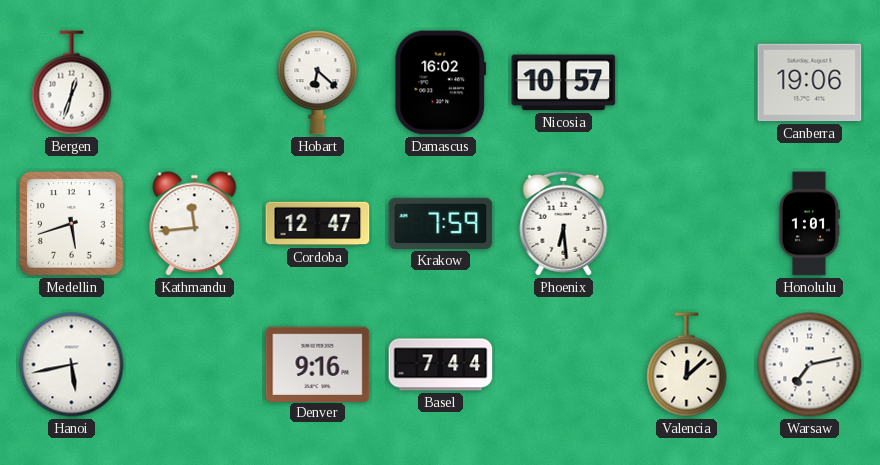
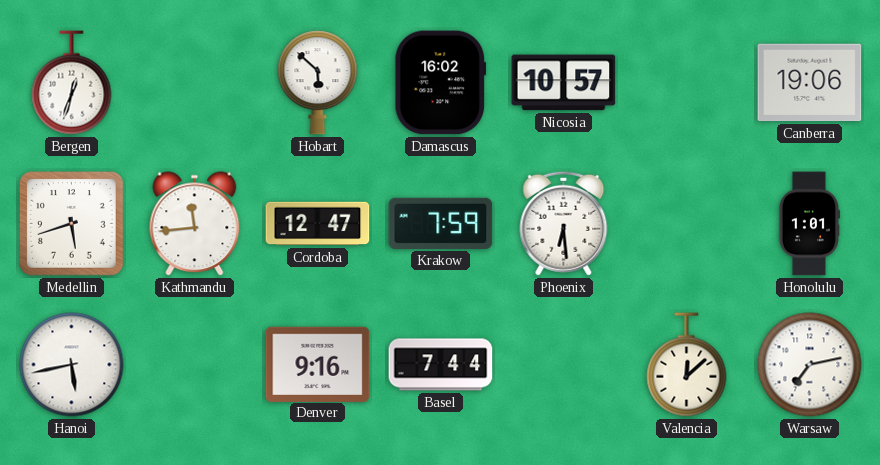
Hobart: 6:22 -> 5:52
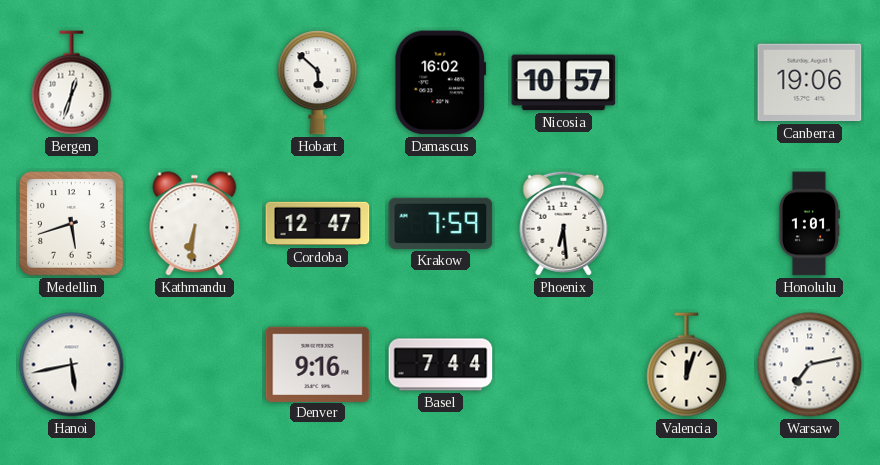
Kathmandu: 11:44 -> 6:31
Valencia: 12:08 -> 12:03
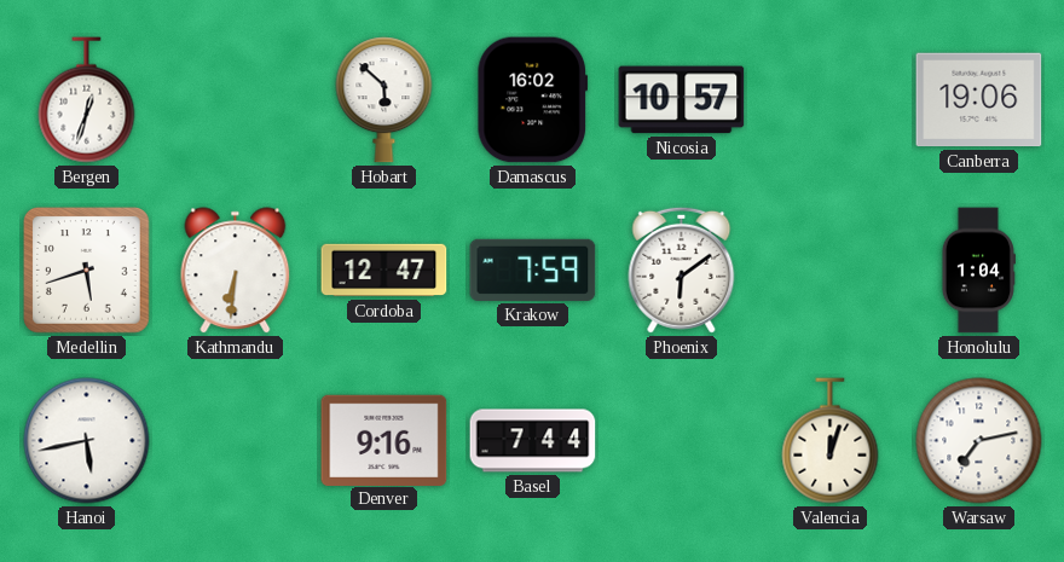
Phoenix: 6:29 -> 6:09
Honolulu: 1:01 -> 1:04
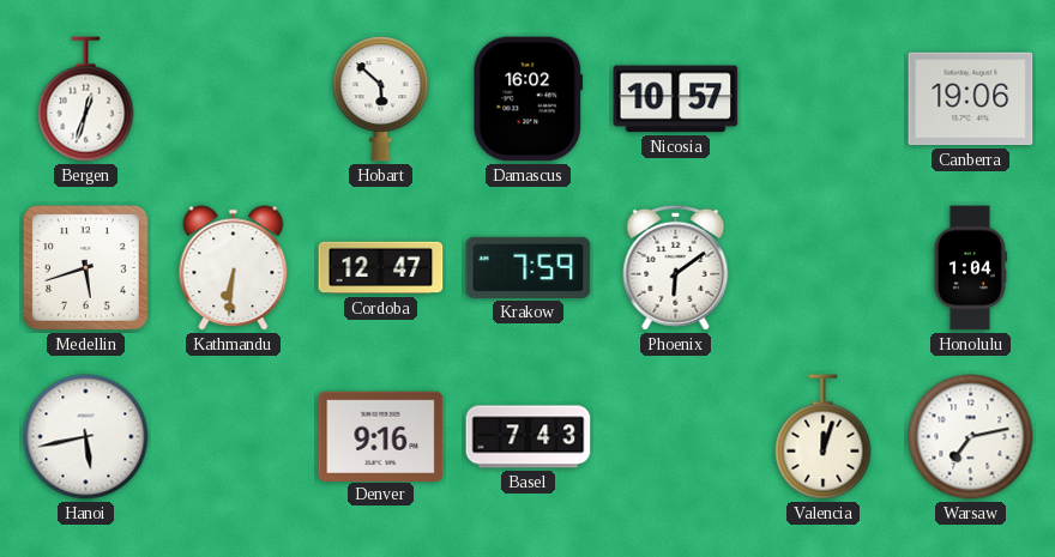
Basel: 7:44 -> 7:43
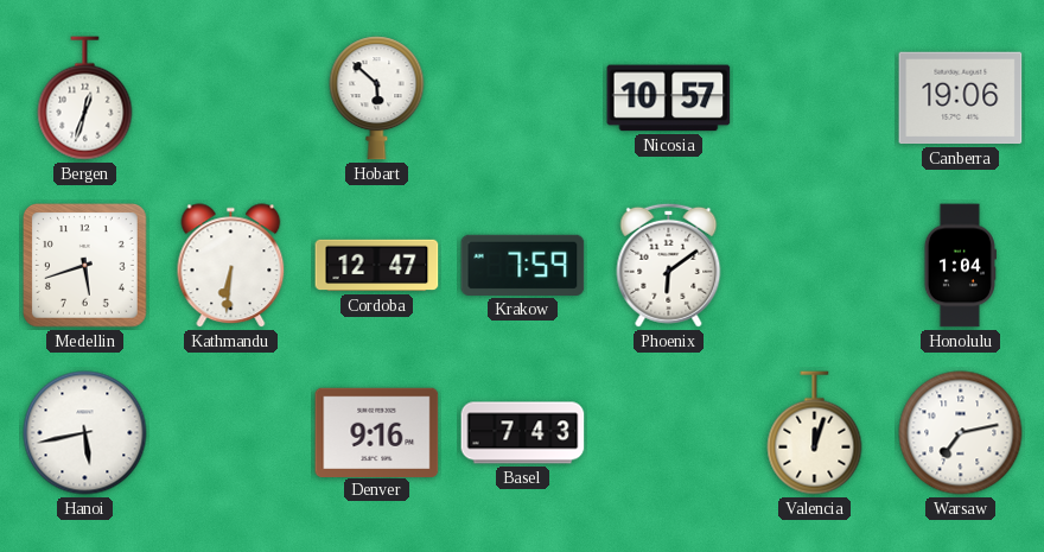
Damascus: 16:02 -> none
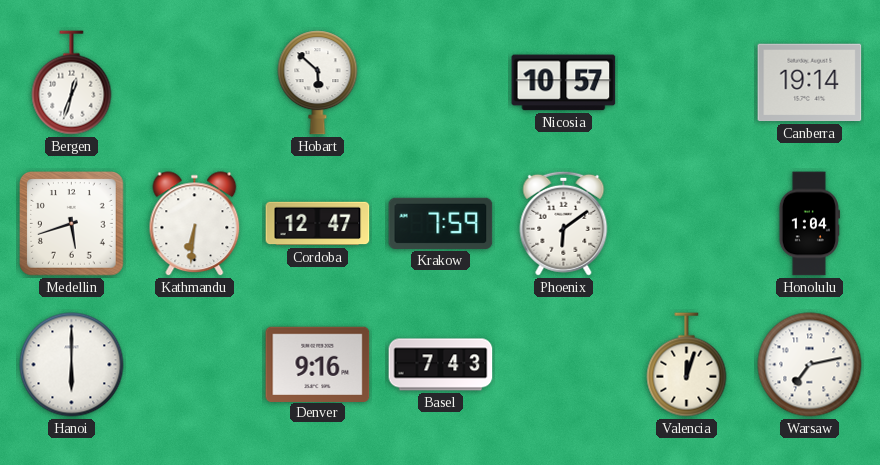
Canberra: 19:06 -> 19:14
Hanoi: 5:43 -> 6:00
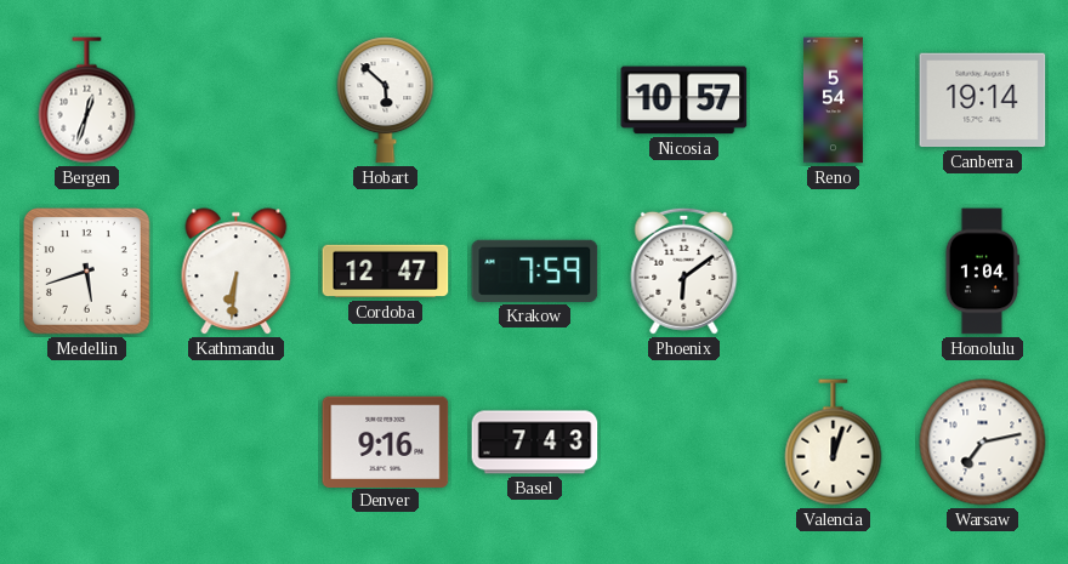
Reno: none -> 5:54
Hanoi: 6:00 -> none
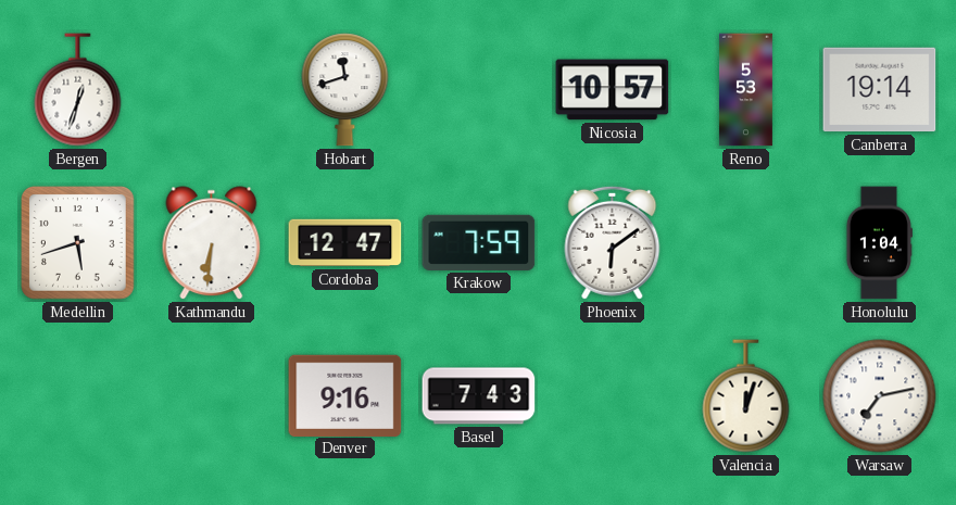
Hobart: 5:52 -> 11:42
Reno: 5:54 -> 5:53
